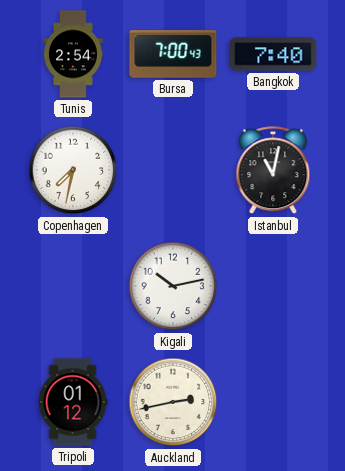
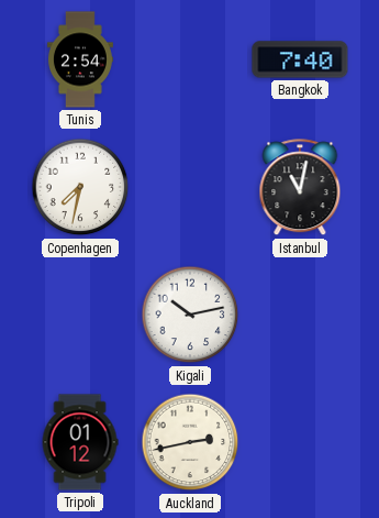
Bursa: 7:00 -> none
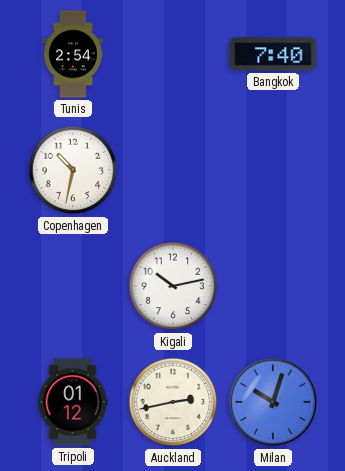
Copenhagen: 7:32 -> 10:32
Istanbul: 11:02 -> none
Milan: none -> 10:03
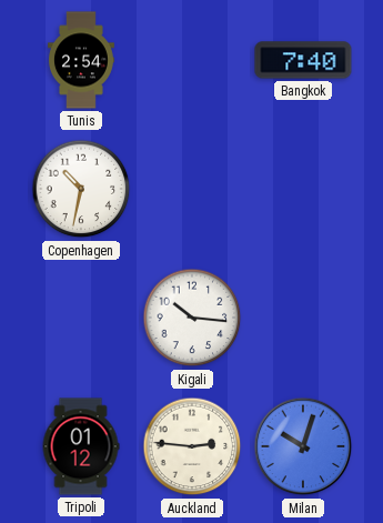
Kigali: 10:13 -> 10:16
Auckland: 2:43 -> 2:46
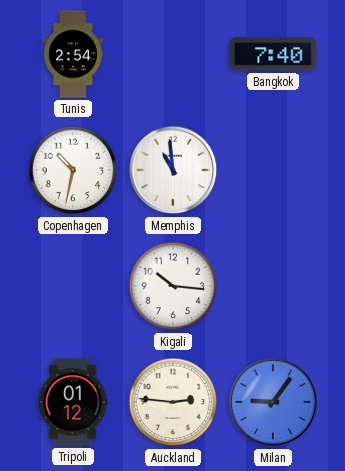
Memphis: none -> 10:59
Milan: 10:03 -> 9:06
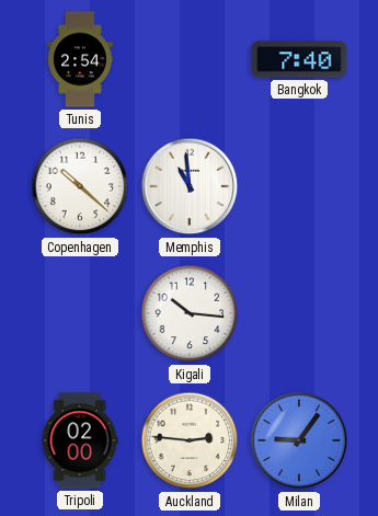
Copenhagen: 10:32 -> 10:22
Tripoli: 01:12 -> 02:00
